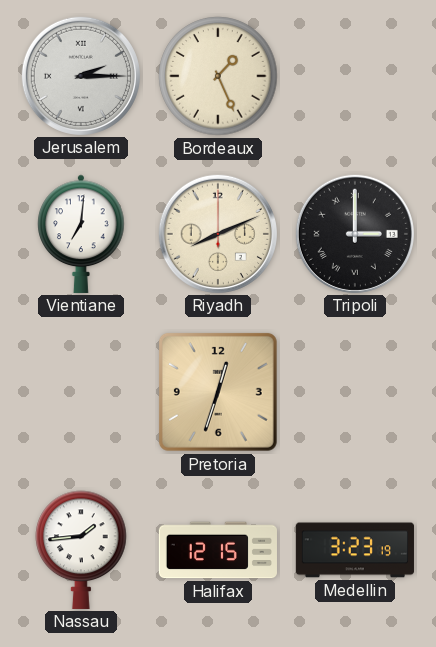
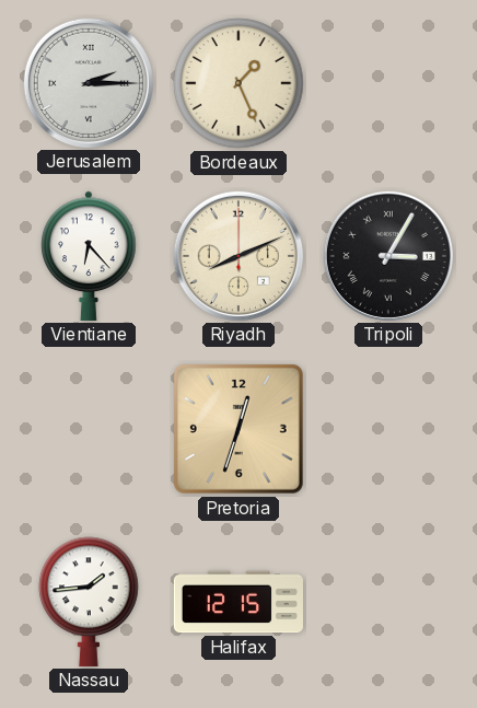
Vientiane: 7:01 -> 6:23
Tripoli: 3:00 -> 3:05
Medellin: 3:23 -> none
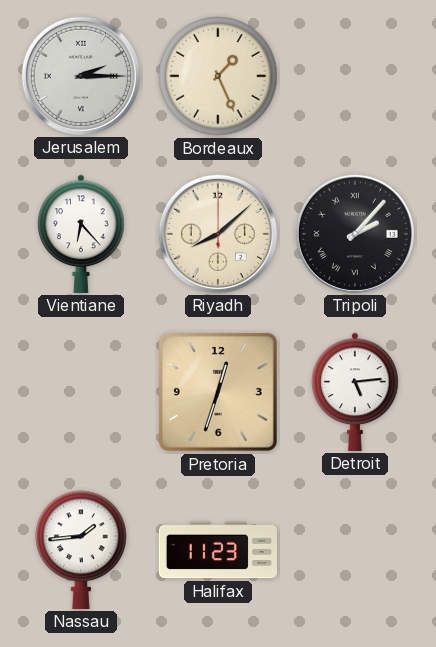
Riyadh: 8:11 -> 8:08
Tripoli: 3:05 -> 2:07
Detroit: none -> 5:14
Halifax: 12:15 -> 11:23
